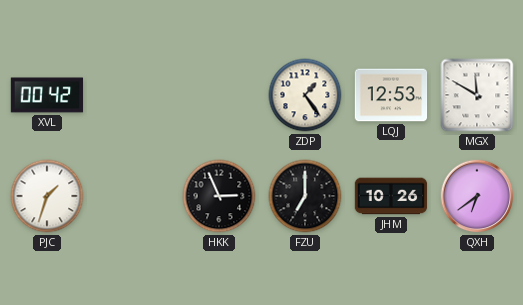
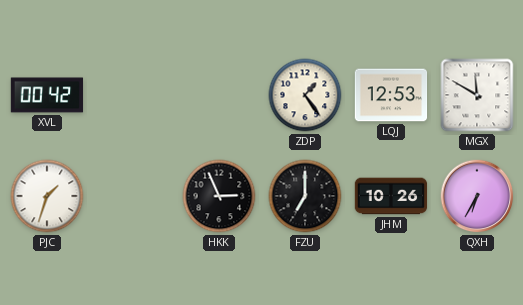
QXH: 6:39 -> 6:35
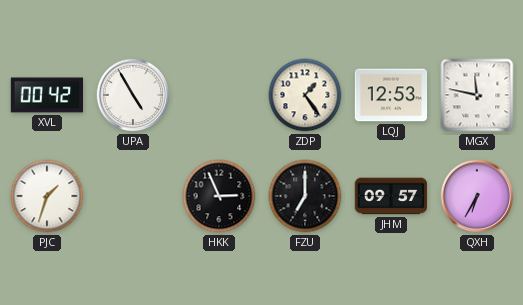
UPA: none -> 4:55
MGX: 11:50 -> 11:47
JHM: 10:26 -> 09:57
